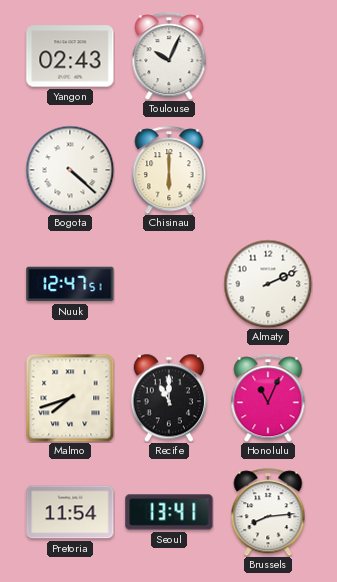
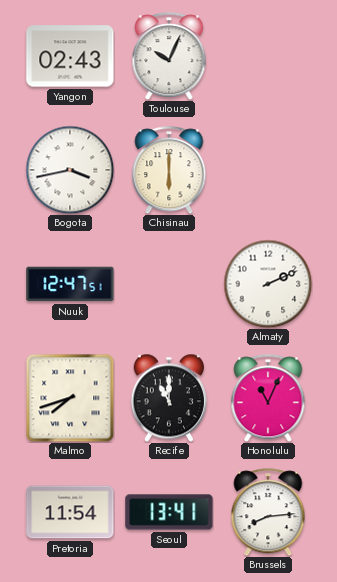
Bogota: 4:22 -> 3:43
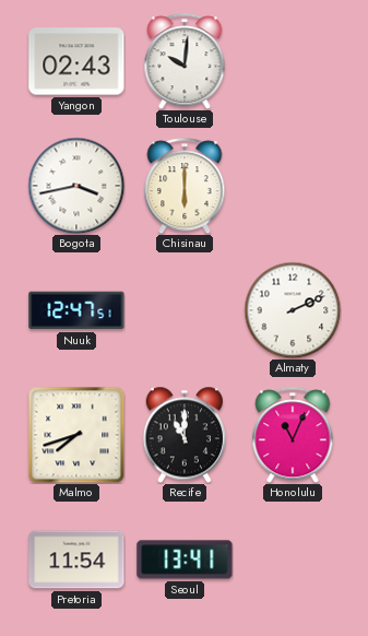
Toulouse: 10:04 -> 10:01
Brussels: 8:14 -> none
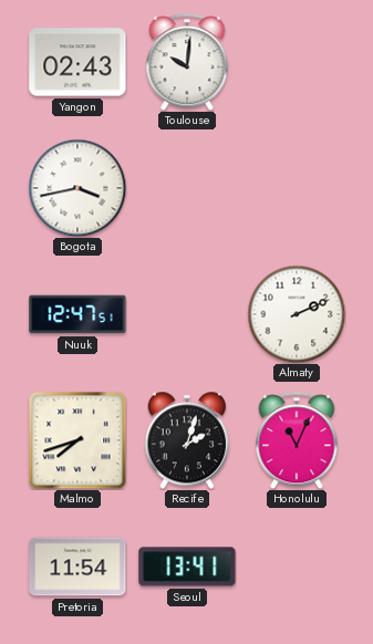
Chisinau: 6:00 -> none
Recife: 11:00 -> 2:03
